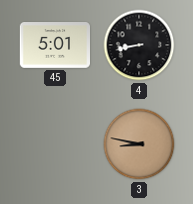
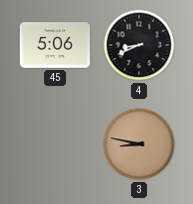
45: 5:01 -> 5:06
4: 8:43 -> 8:41
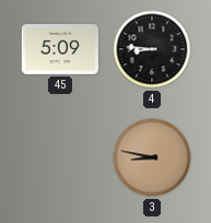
45: 5:06 -> 5:09
4: 8:41 -> 8:46
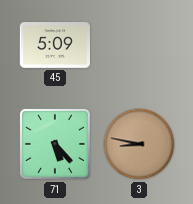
4: 8:46 -> none
71: none -> 5:23
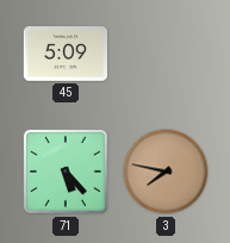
3: 8:47 -> 7:47
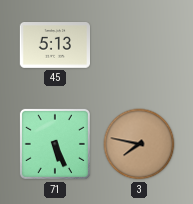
45: 5:09 -> 5:13
71: 5:23 -> 5:26
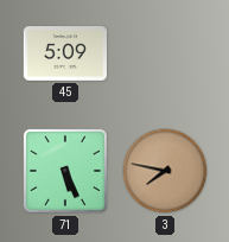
45: 5:13 -> 5:09
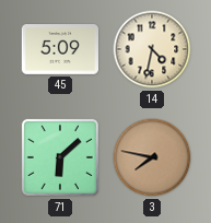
14: none -> 4:32
71: 5:26 -> 6:08
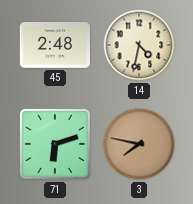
45: 5:09 -> 2:48
71: 6:08 -> 6:12
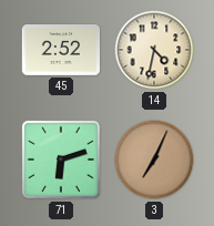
45: 2:48 -> 2:52
3: 7:47 -> 7:04
